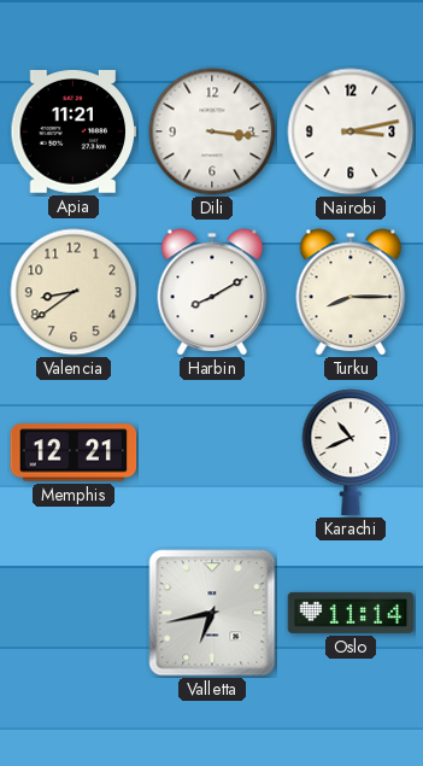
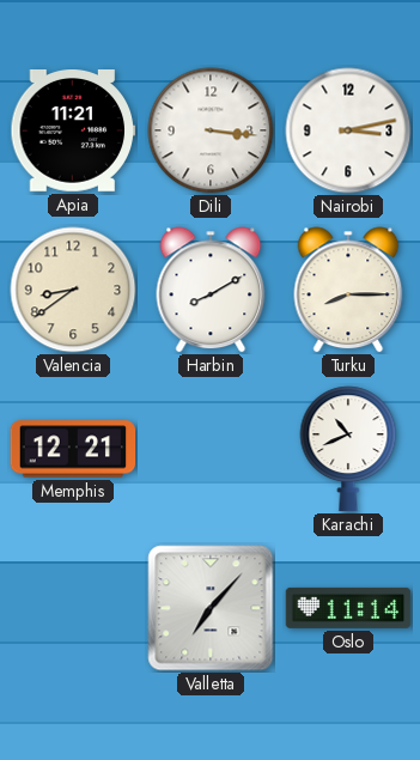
Valletta: 6:43 -> 7:07
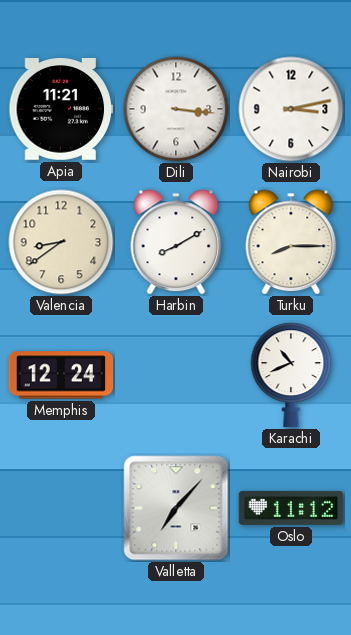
Memphis: 12:21 -> 12:24
Oslo: 11:14 -> 11:12
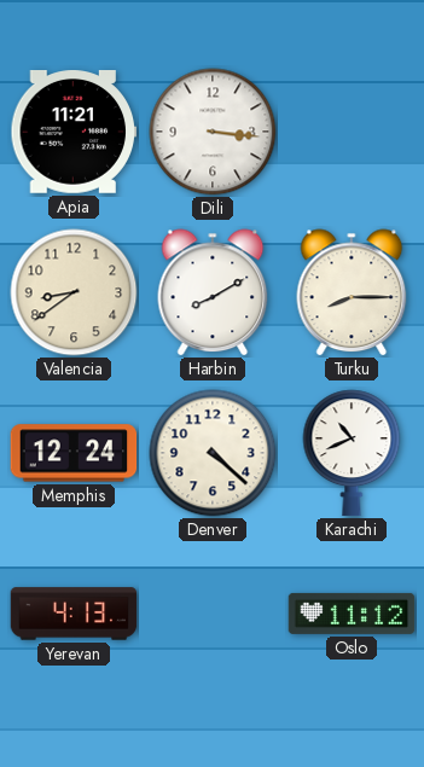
Nairobi: 3:13 -> none
Denver: none -> 4:22
Yerevan: none -> 4:13
Valletta: 7:07 -> none
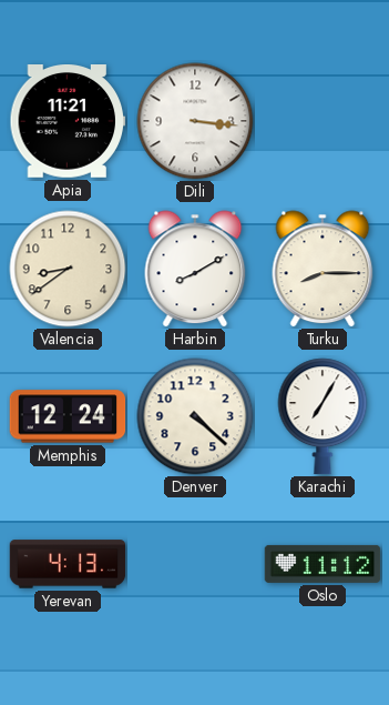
Karachi: 10:41 -> 7:05
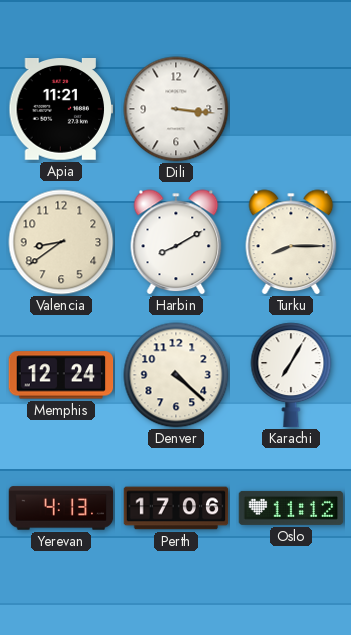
Perth: none -> 17:06
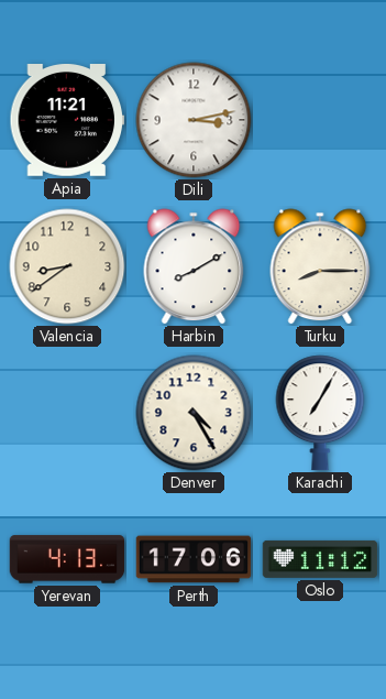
Dili: 3:16 -> 3:13
Memphis: 12:24 -> none
Denver: 4:22 -> 4:25
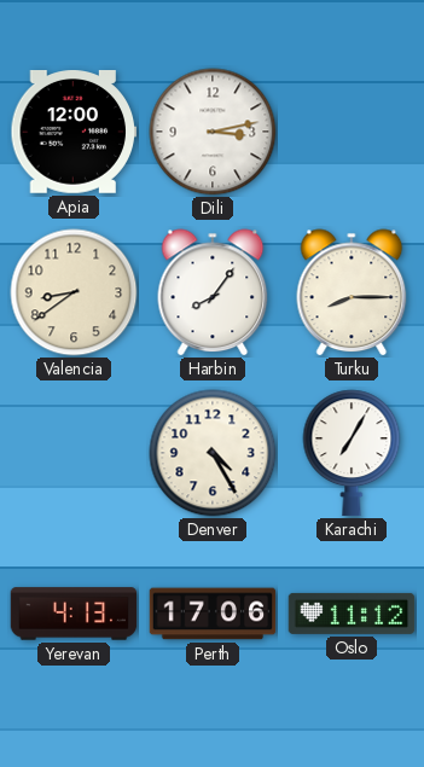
Apia: 11:21 -> 12:00
Harbin: 8:10 -> 8:06
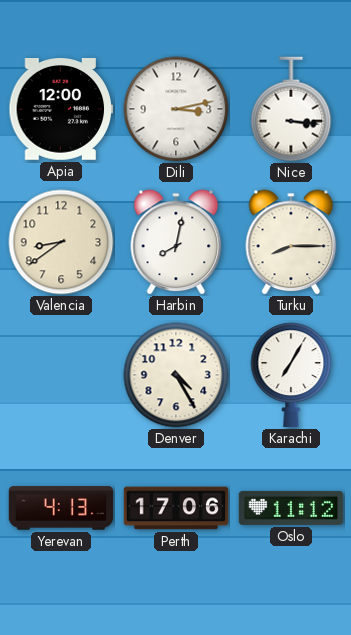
Nice: none -> 3:16
Harbin: 8:06 -> 8:02
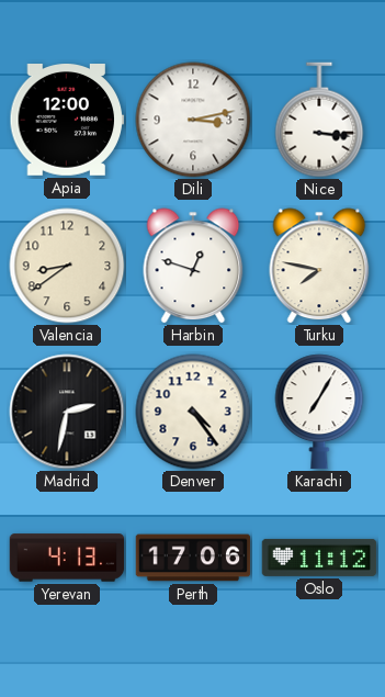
Harbin: 8:02 -> 12:48
Turku: 8:15 -> 7:47
Madrid: none -> 2:32
Denver: 4:25 -> 4:24
